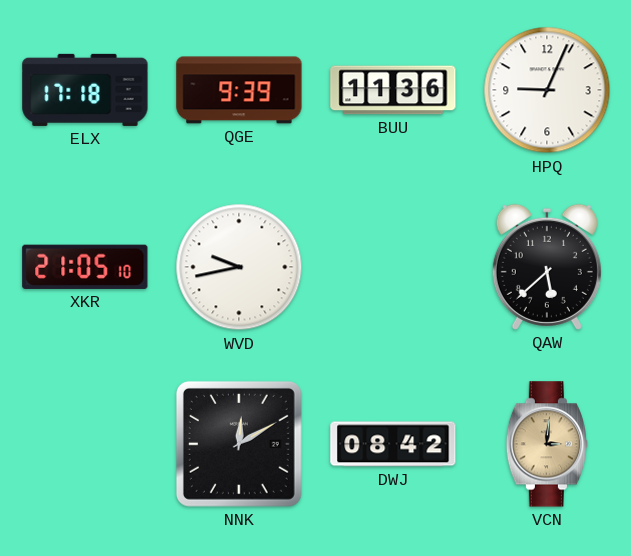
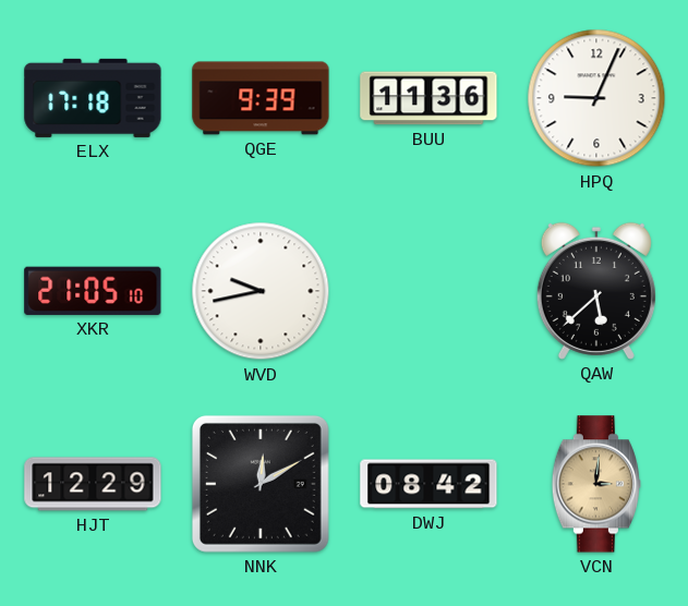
HJT: none -> 12:29
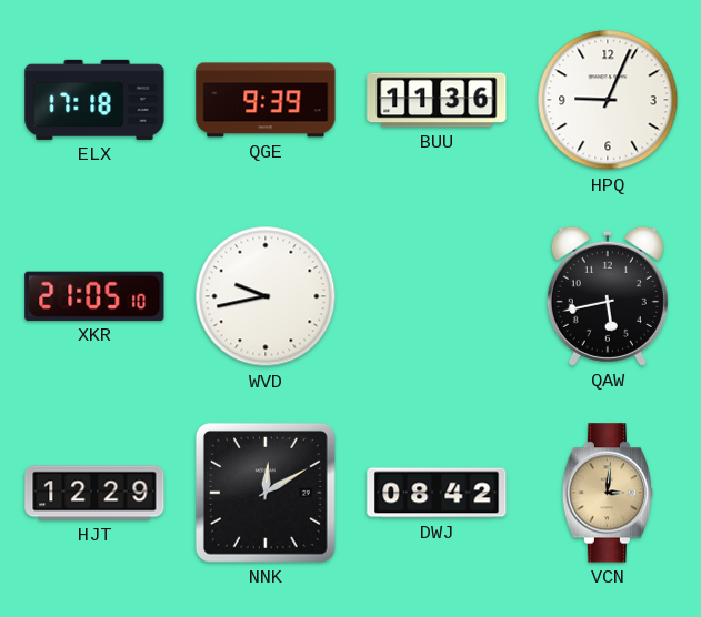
QAW: 5:38 -> 5:43
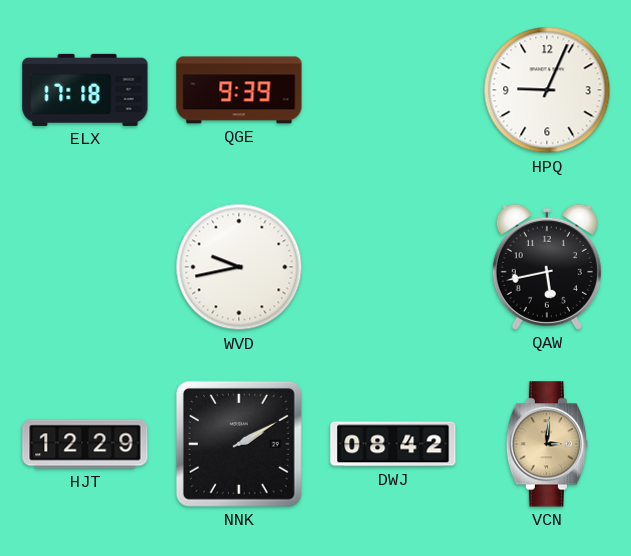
BUU: 11:36 -> none
XKR: 21:05 -> none
NNK: 12:10 -> 2:10
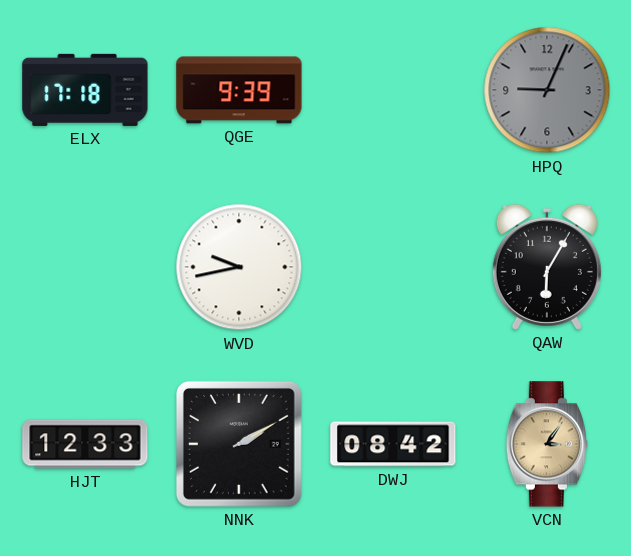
HPQ dial: white -> grey
QAW: 5:43 -> 6:05
HJT: 12:29 -> 12:33
VCN: 3:01 -> 3:06
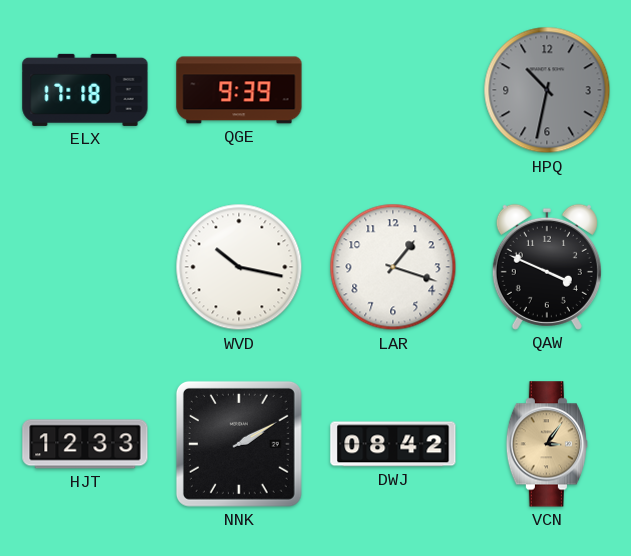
HPQ: 9:04 -> 10:32
WVD: 9:43 -> 10:17
LAR: none -> 1:18
QAW: 6:05 -> 3:49
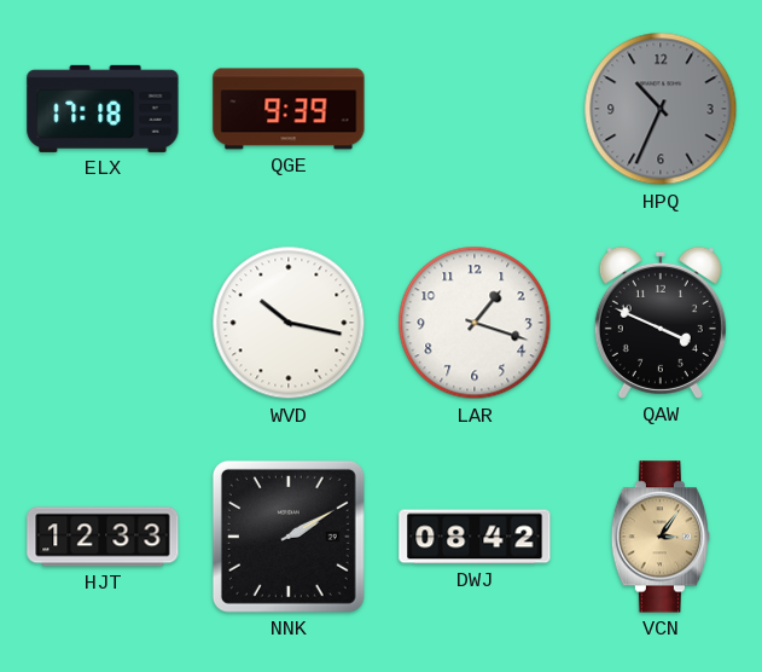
HPQ: 10:32 -> 10:34
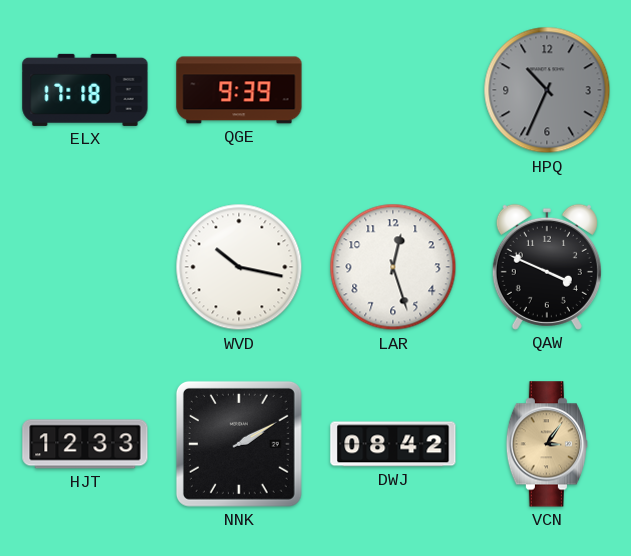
LAR: 1:18 -> 12:27
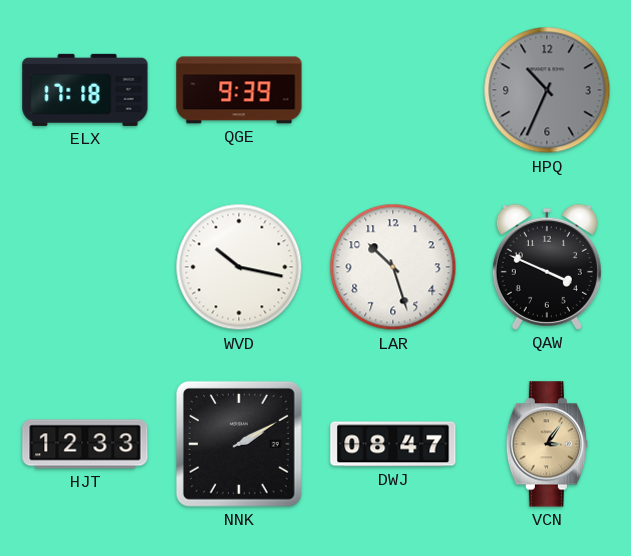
LAR: 12:27 -> 10:27
DWJ: 08:42 -> 08:47
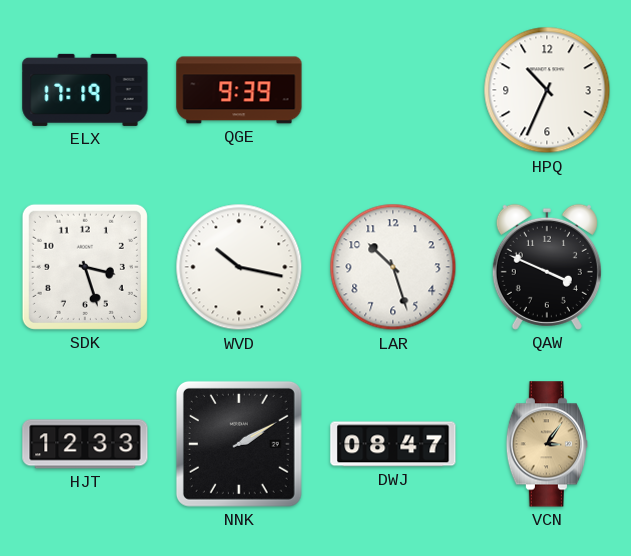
ELX: 17:18 -> 17:19
HPQ dial: grey -> white
SDK: none -> 3:27
